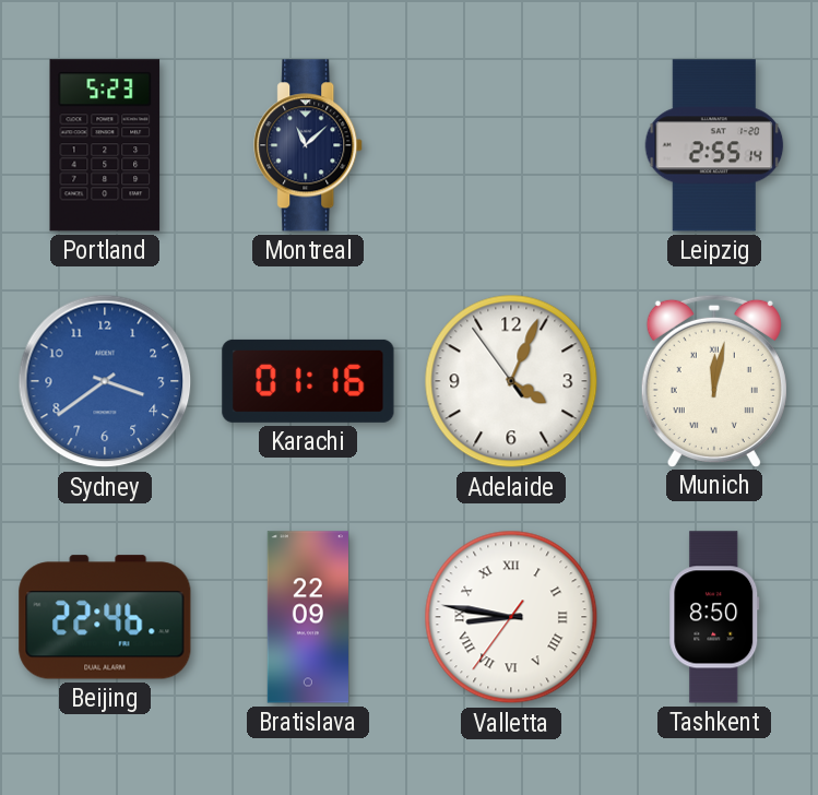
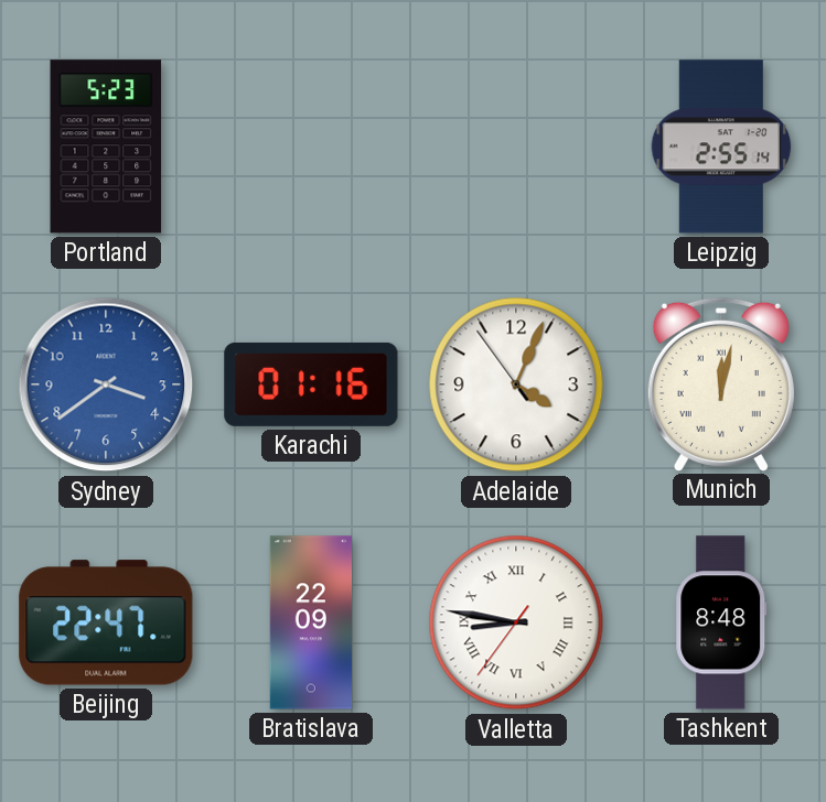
Montreal: 11:08 -> none
Beijing: 22:46 -> 22:47
Tashkent: 8:50 -> 8:48
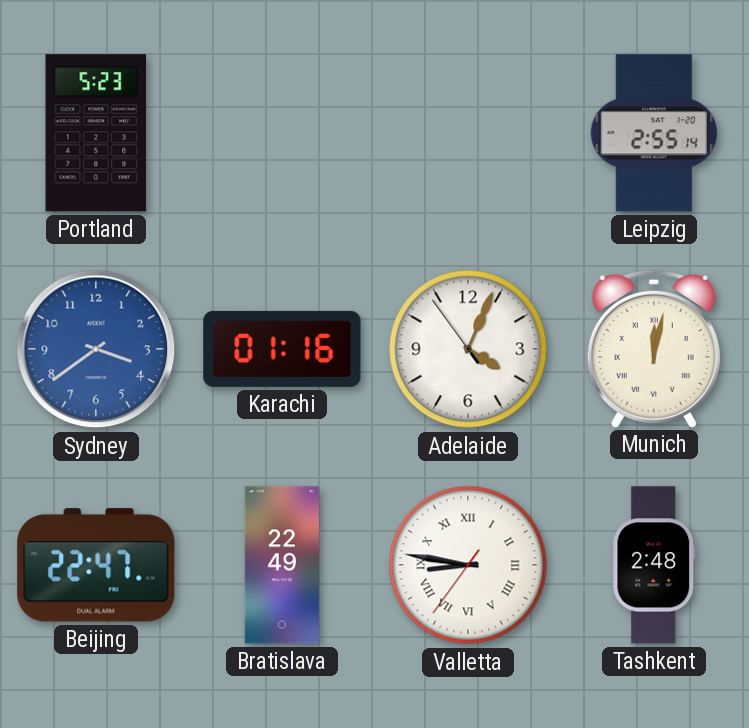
Bratislava: 22:09 -> 22:49
Tashkent: 8:48 -> 2:48
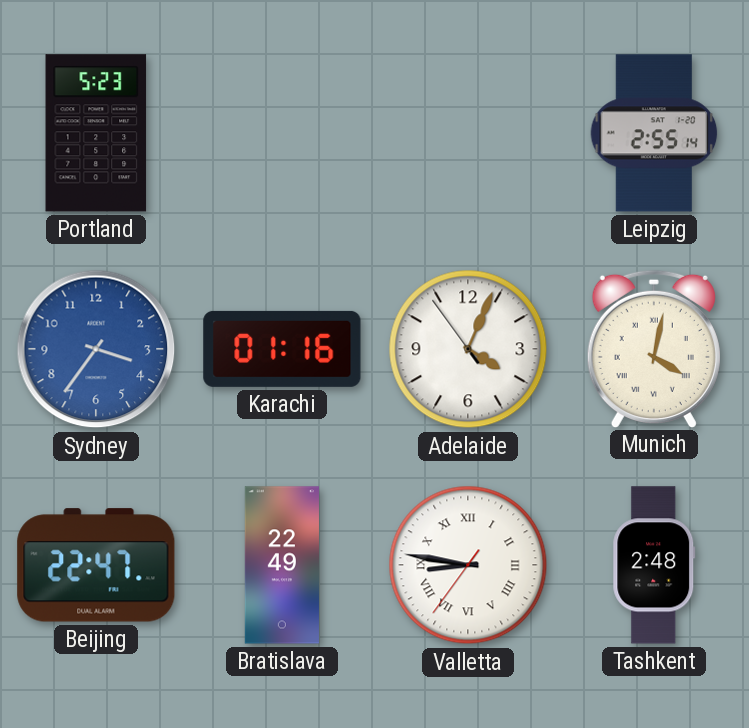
Sydney: 3:39 -> 3:36
Munich: 12:02 -> 4:02
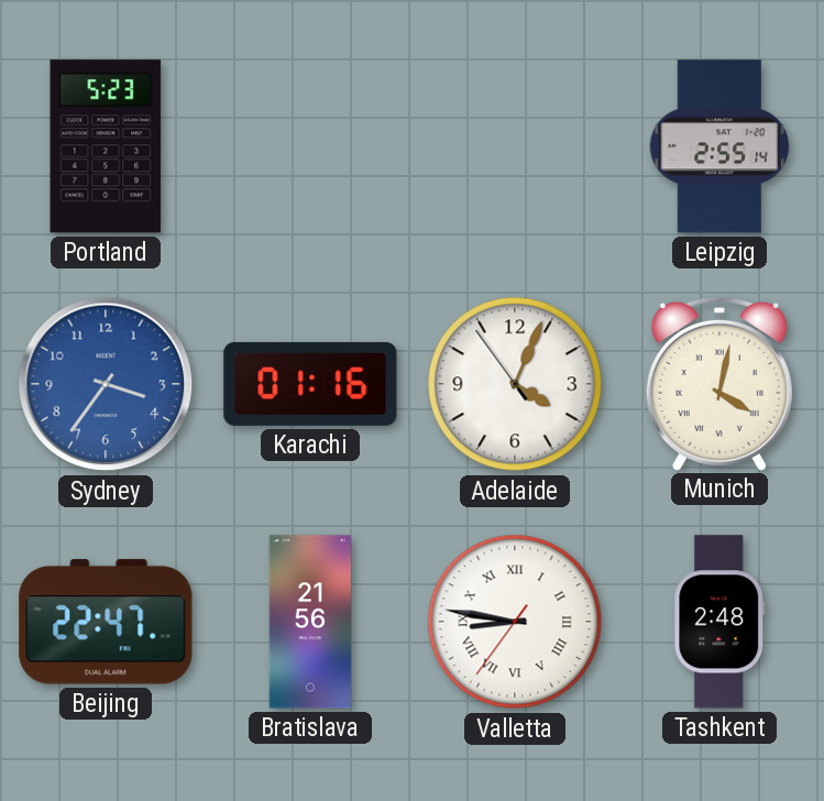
Bratislava: 22:49 -> 21:56
